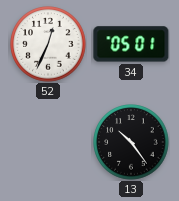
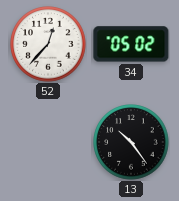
52: 12:34 -> 12:37
34: 05:01 -> 05:02
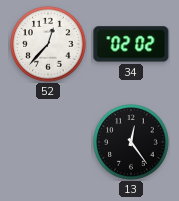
34: 05:02 -> 02:02
13: 10:24 -> 12:24
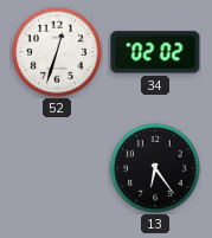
52: 12:37 -> 12:33
13: 12:24 -> 6:24
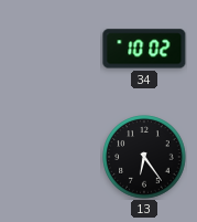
52: 12:33 -> none
34: 02:02 -> 10:02
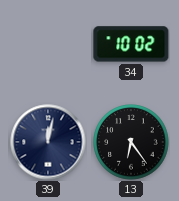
39: none -> 12:02
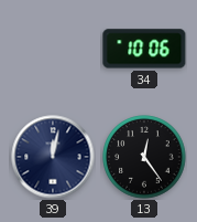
34: 10:02 -> 10:06
13: 6:24 -> 12:24
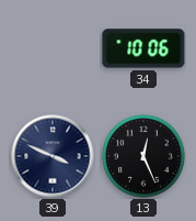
39: 12:02 -> 3:49
13: 12:24 -> 12:26
